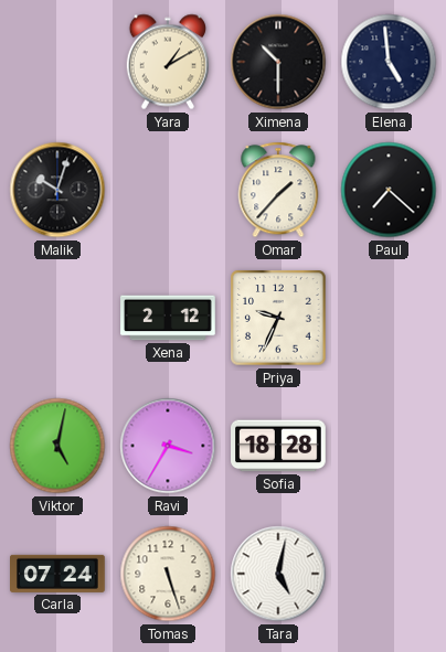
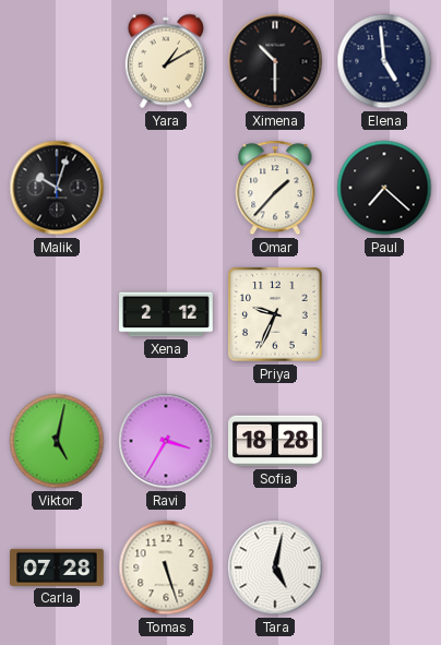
Carla: 07:24 -> 07:28
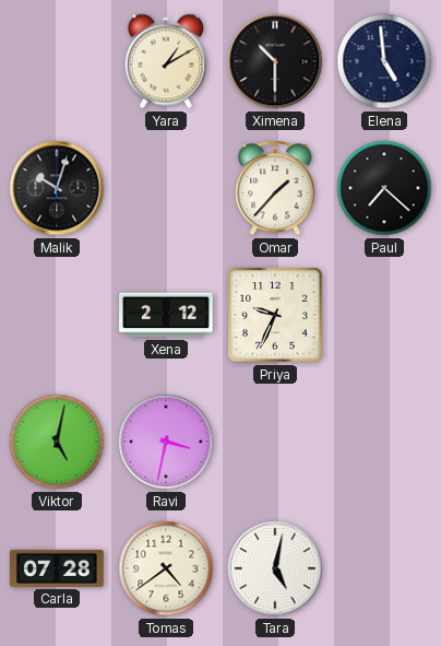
Ravi: 3:35 -> 3:32
Sofia: 18:28 -> none
Tomas: 5:27 -> 4:39
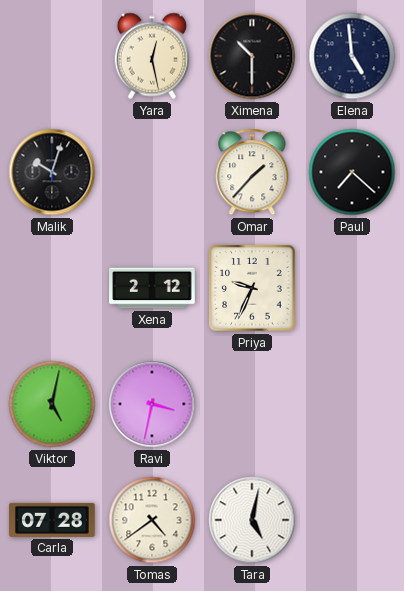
Yara: 1:10 -> 12:28
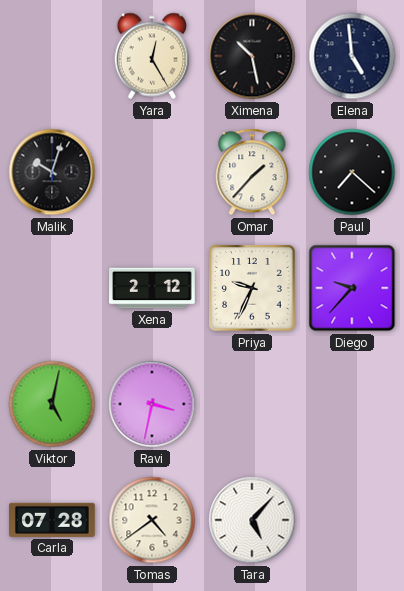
Yara: 12:28 -> 12:25
Ximena: 10:30 -> 10:28
Diego: none -> 9:37
Tara: 5:02 -> 5:07
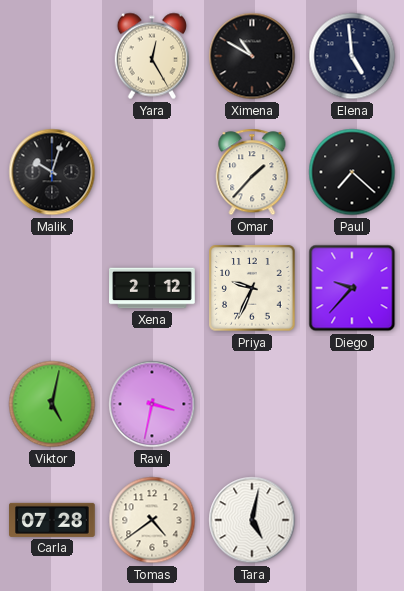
Ximena: 10:28 -> 10:50
Tara: 5:07 -> 5:02
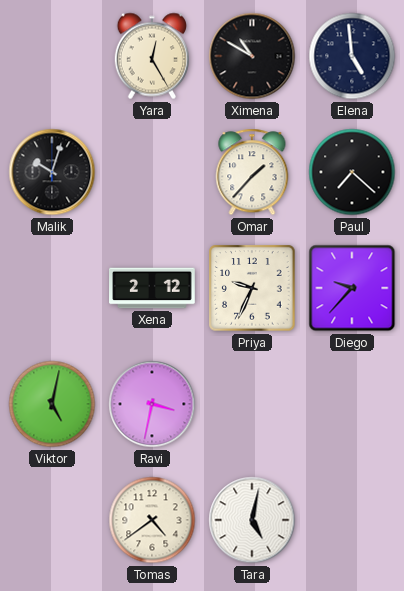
Carla: 07:28 -> none
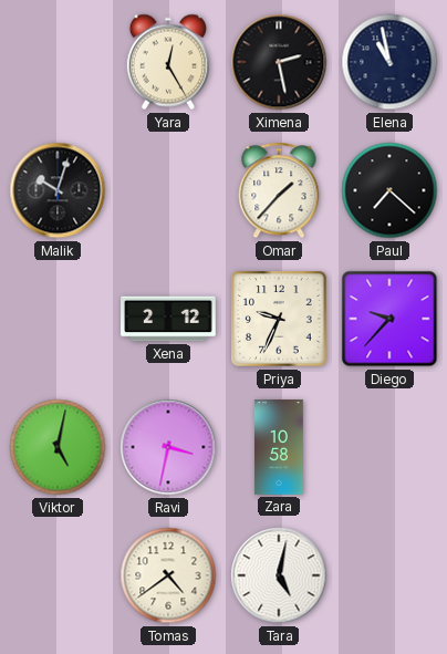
Ximena: 10:50 -> 2:28
Elena: 4:59 -> 10:58
Zara: none -> 10:58
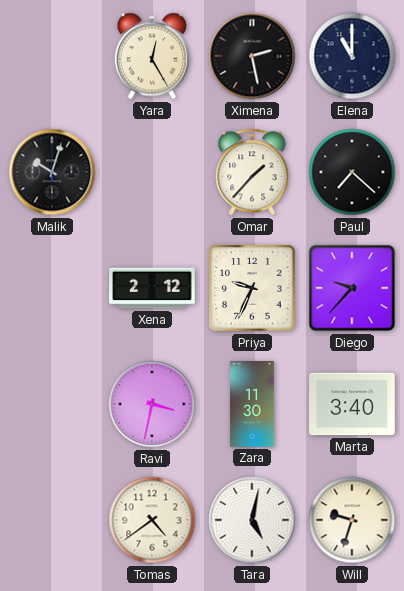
Elena: 10:58 -> 11:00
Viktor: 5:02 -> none
Zara: 10:58 -> 11:30
Marta: none -> 3:40
Will: none -> 9:33
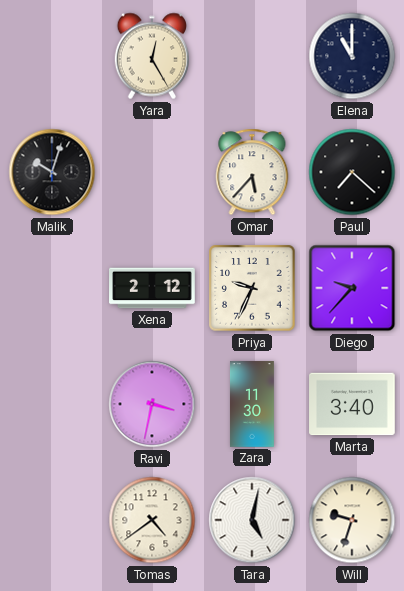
Ximena: 2:28 -> none
Omar: 1:37 -> 5:37
